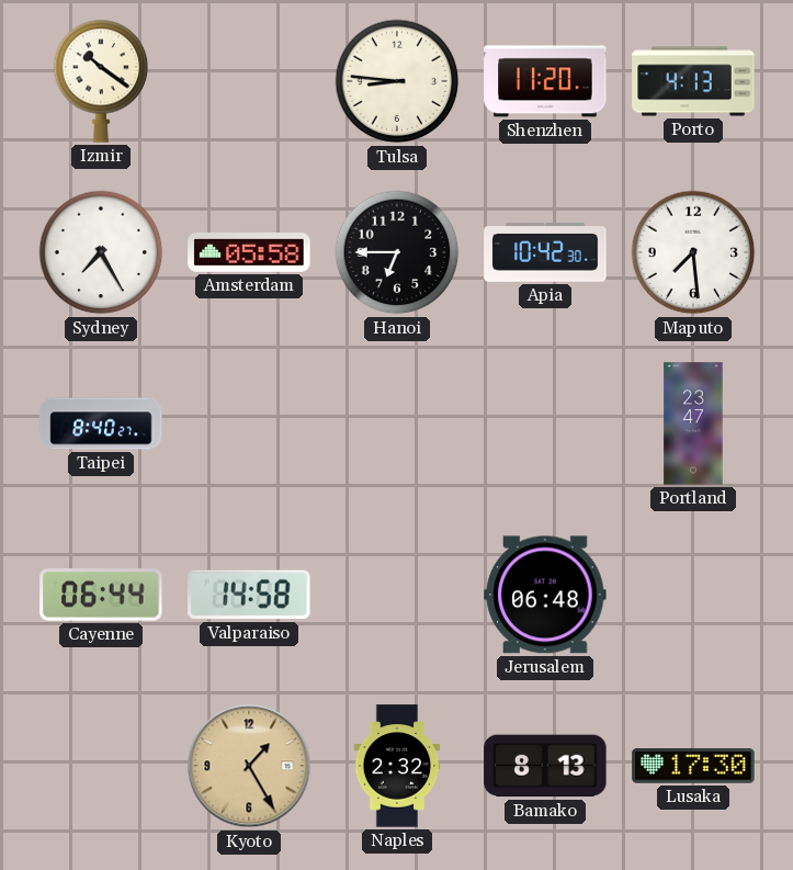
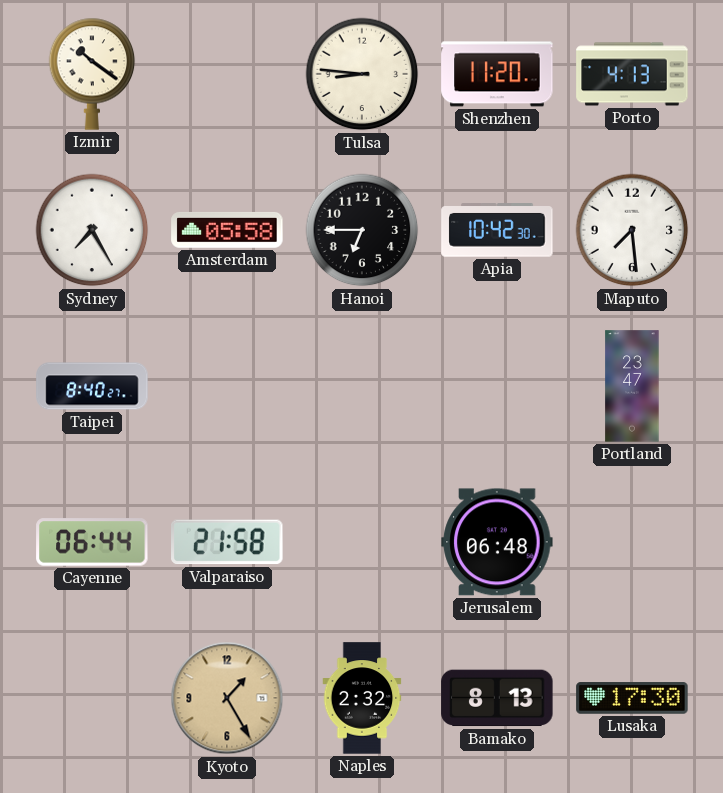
Valparaiso: 14:58 -> 21:58
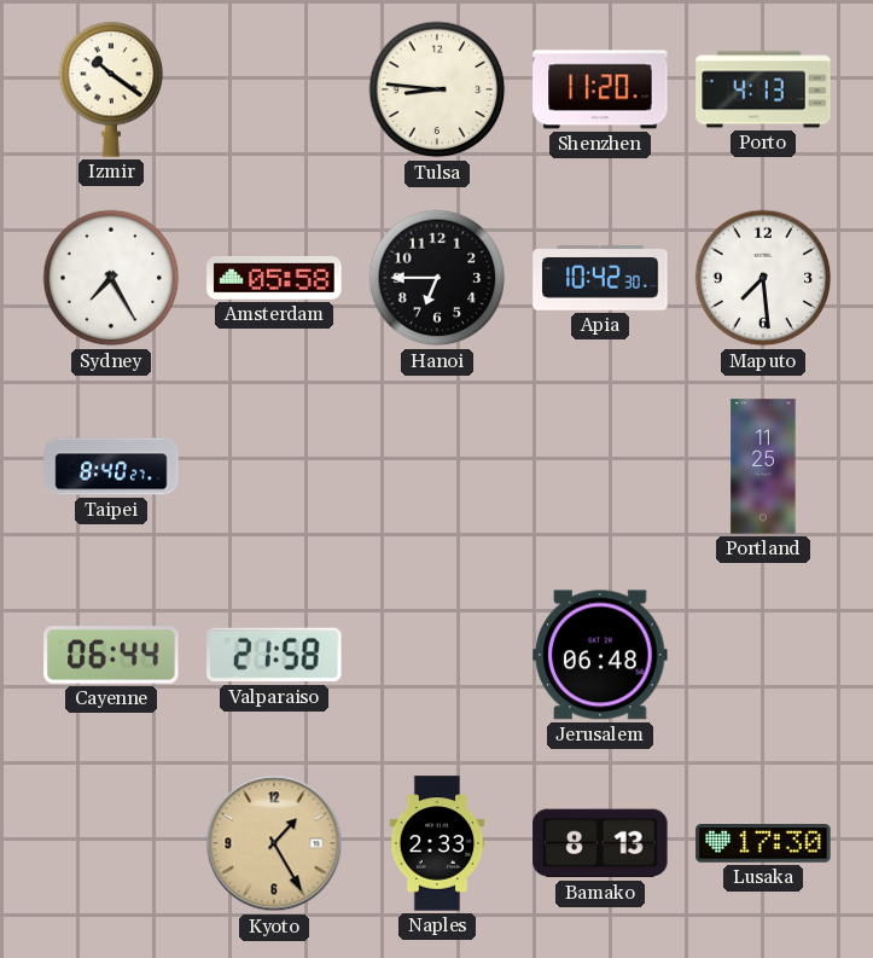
Portland: 23:47 -> 11:25
Naples: 2:32 -> 2:33
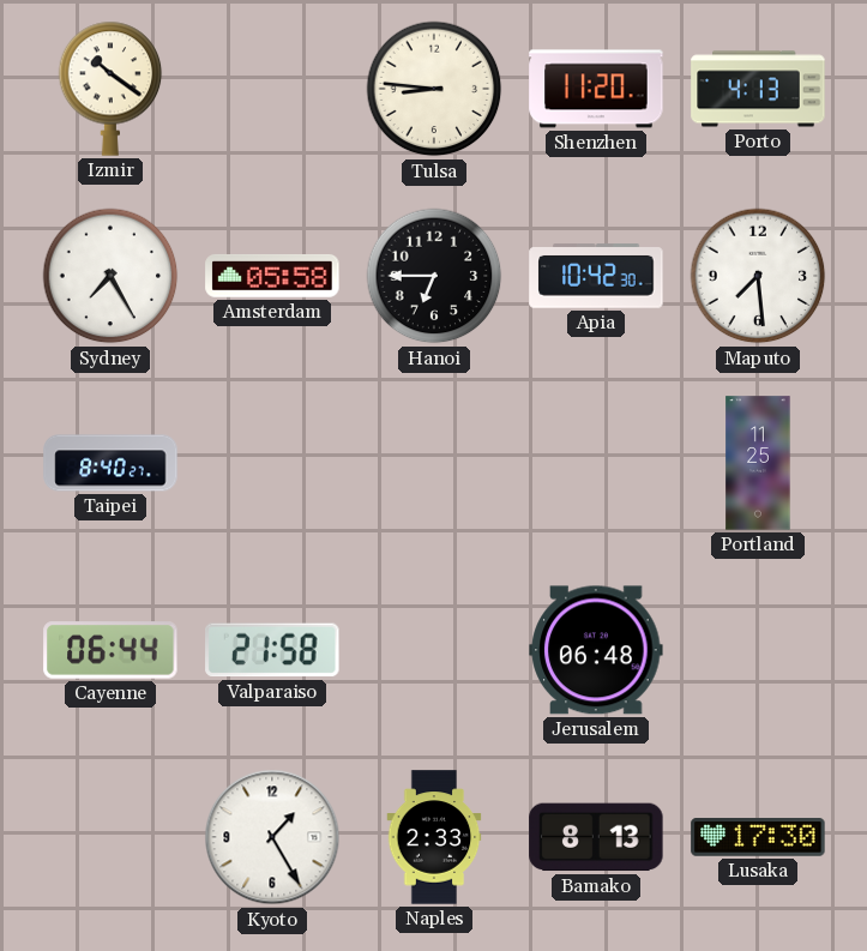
Kyoto dial: champagne -> white
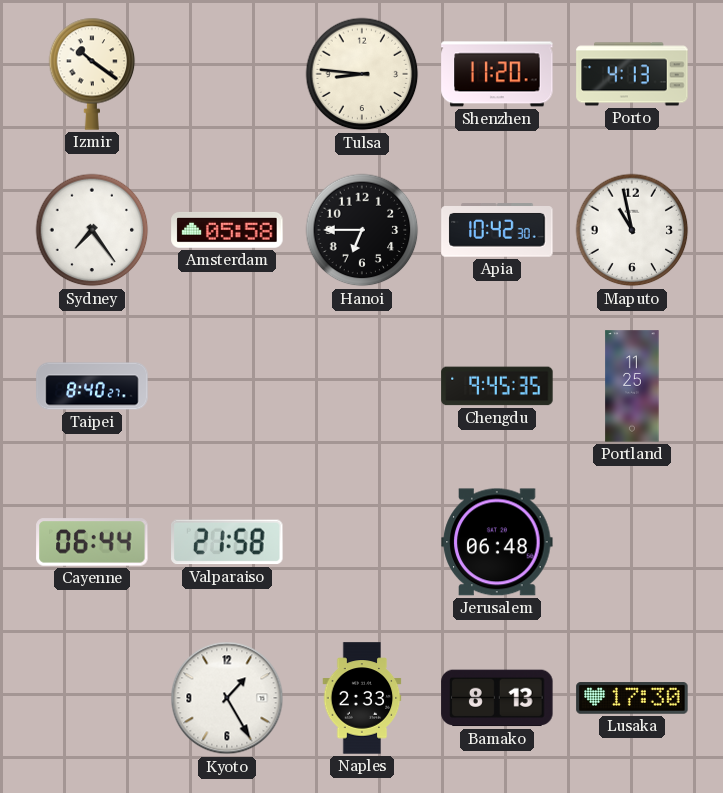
Sydney: 7:25 -> 7:24
Maputo: 7:29 -> 10:58
Chengdu: none -> 9:45
